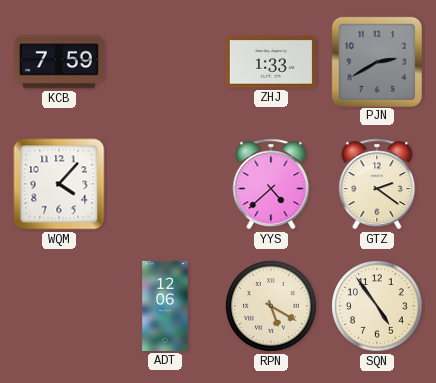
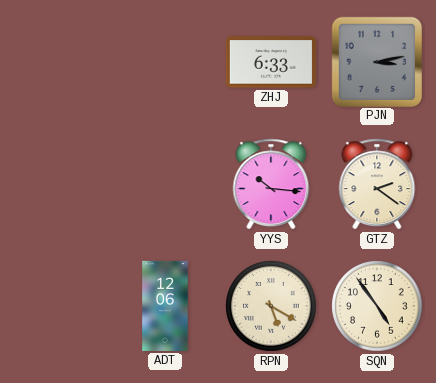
KCB: 7:59 -> none
ZHJ: 1:33 -> 6:33
PJN: 2:40 -> 3:13
WQM: 4:07 -> none
YYS: 4:38 -> 10:16
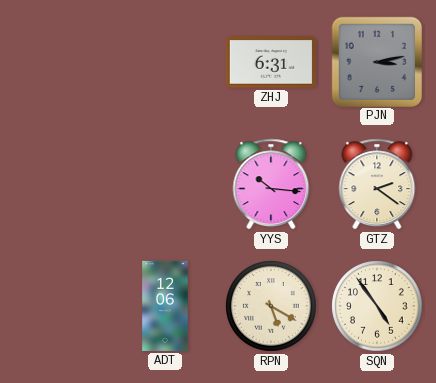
ZHJ: 6:33 -> 6:31
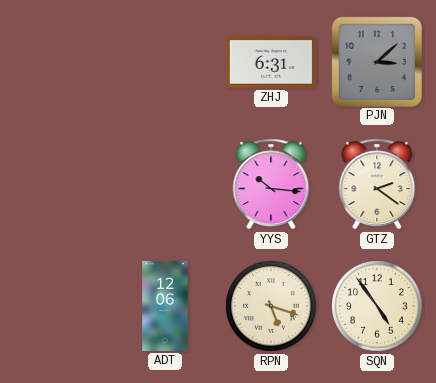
PJN: 3:13 -> 3:08
RPN: 5:20 -> 5:18
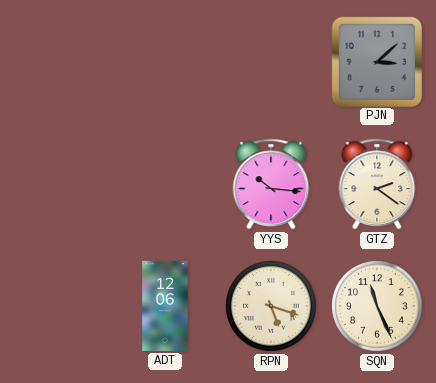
ZHJ: 6:31 -> none
SQN: 4:54 -> 11:26
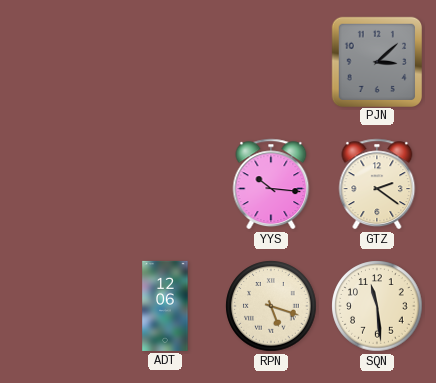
SQN: 11:26 -> 11:29
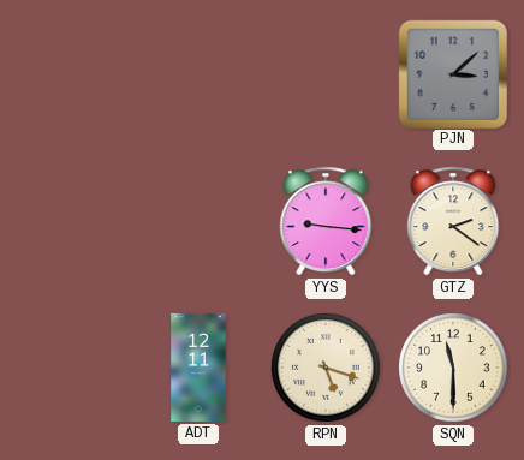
YYS: 10:16 -> 9:16
ADT: 12:06 -> 12:11
SQN: 11:29 -> 11:30
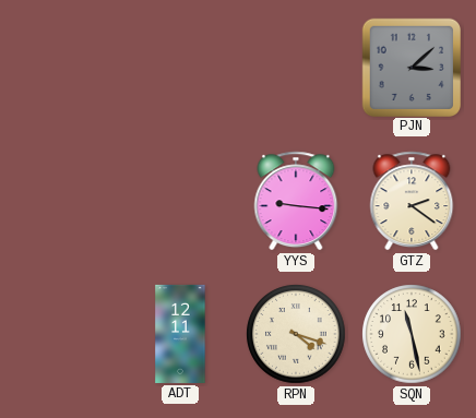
RPN: 5:18 -> 4:18
SQN: 11:30 -> 11:28
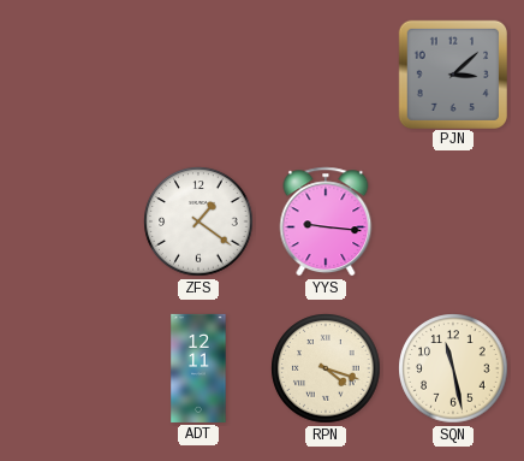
ZFS: none -> 1:21
GTZ: 2:21 -> none
